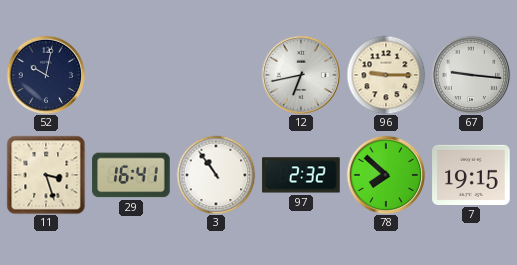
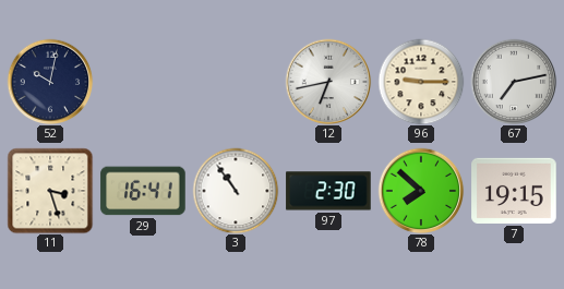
67: 9:16 -> 7:13
97: 2:32 -> 2:30
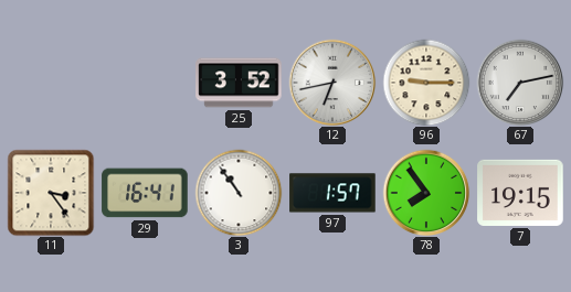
52: 10:02 -> none
25: none -> 3:52
11: 3:27 -> 3:24
97: 2:30 -> 1:57
78: 7:52 -> 7:54
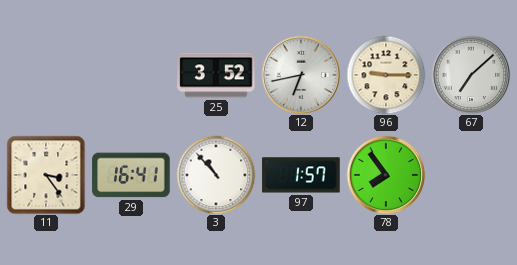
67: 7:13 -> 7:08
3: 10:54 -> 10:53
7: 19:15 -> none
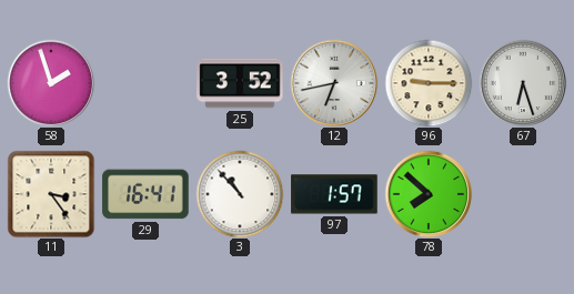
58: none -> 1:57
67: 7:08 -> 6:27
78: 7:54 -> 7:52
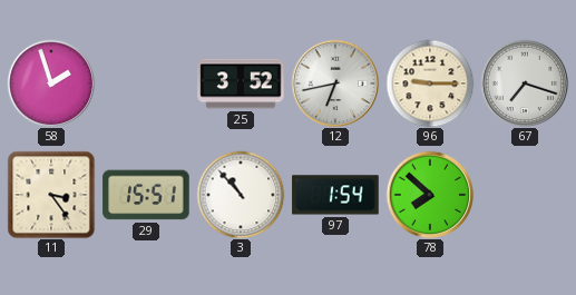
67: 6:27 -> 7:18
29: 16:41 -> 15:51
97: 1:57 -> 1:54
